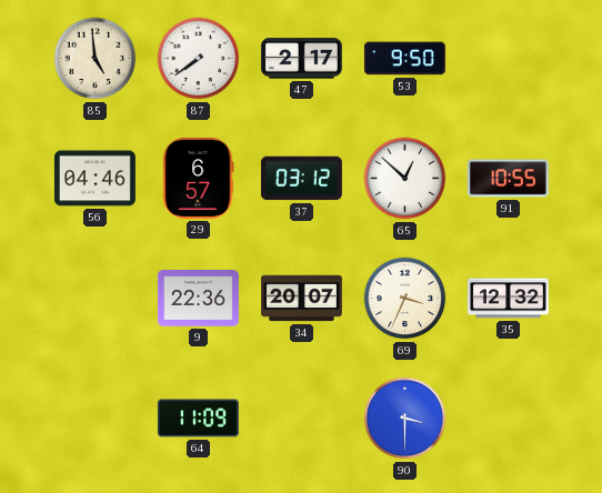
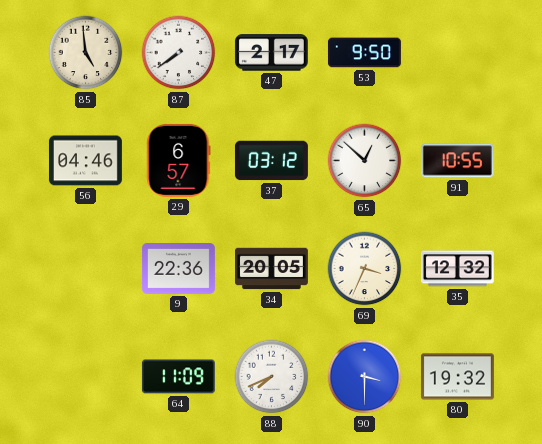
34: 20:07 -> 20:05
88: none -> 7:41
80: none -> 19:32
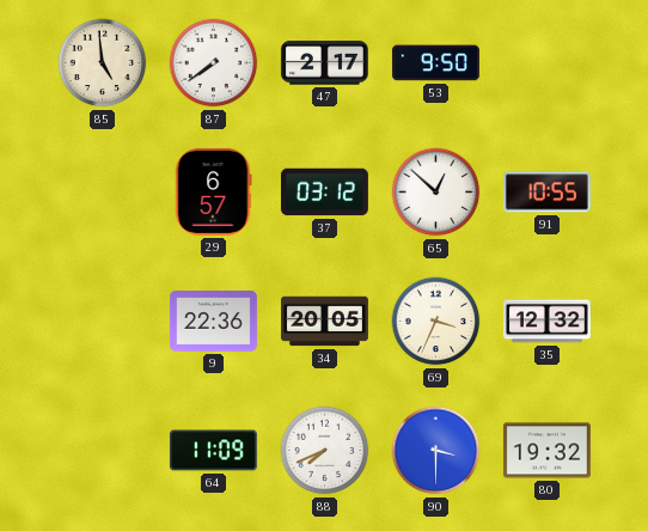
56: 04:46 -> none
